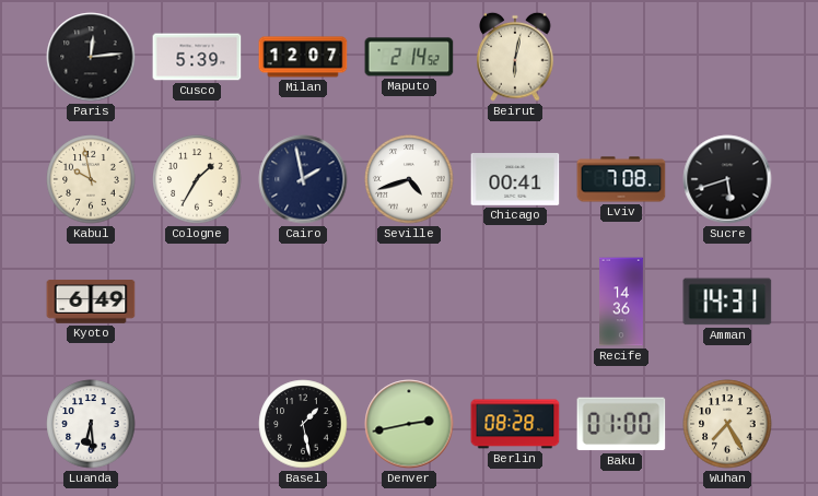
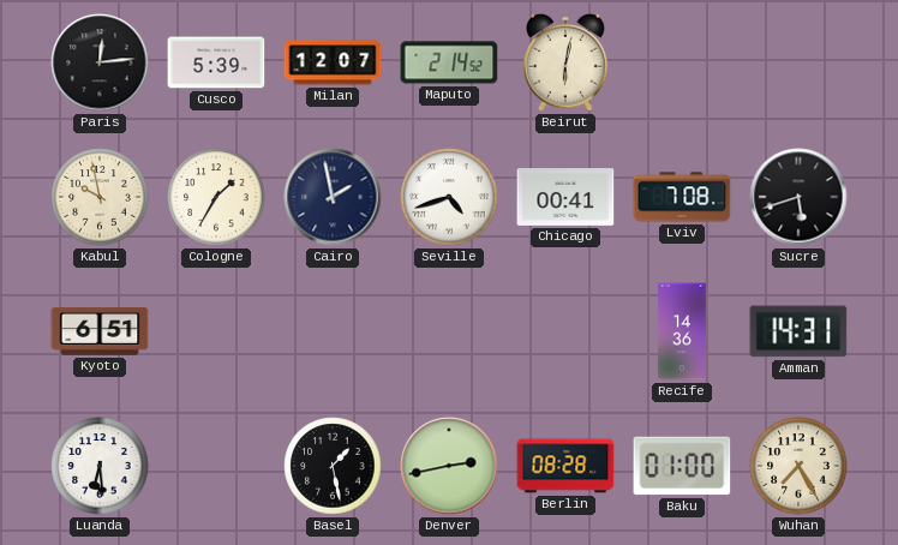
Kyoto: 6:49 -> 6:51
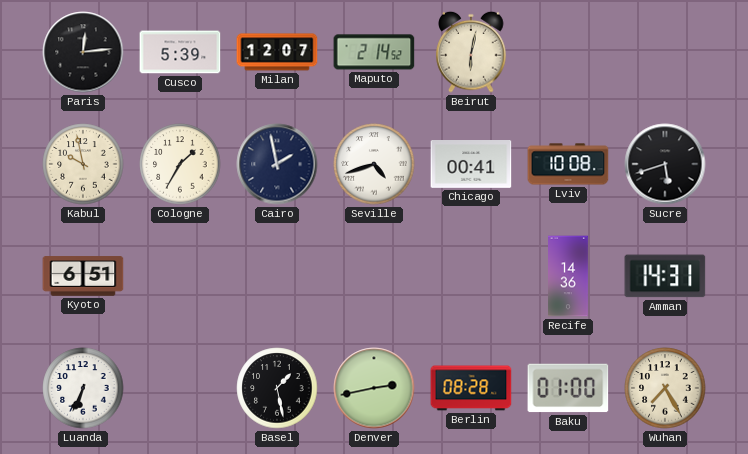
Lviv: 7:08 -> 10:08
Luanda: 6:29 -> 6:34
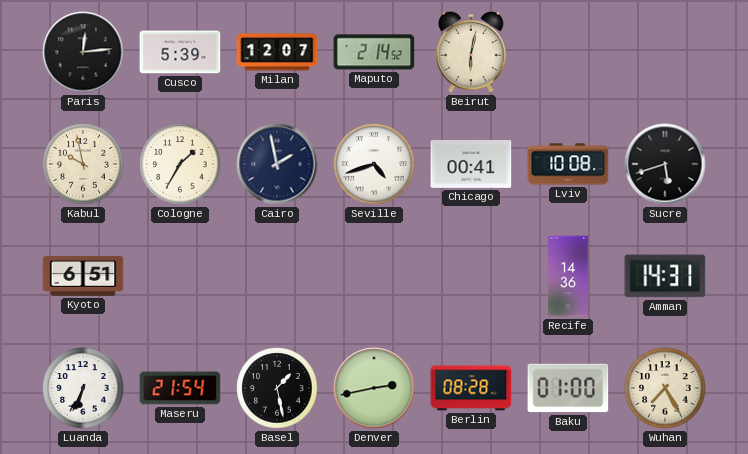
Maseru: none -> 21:54
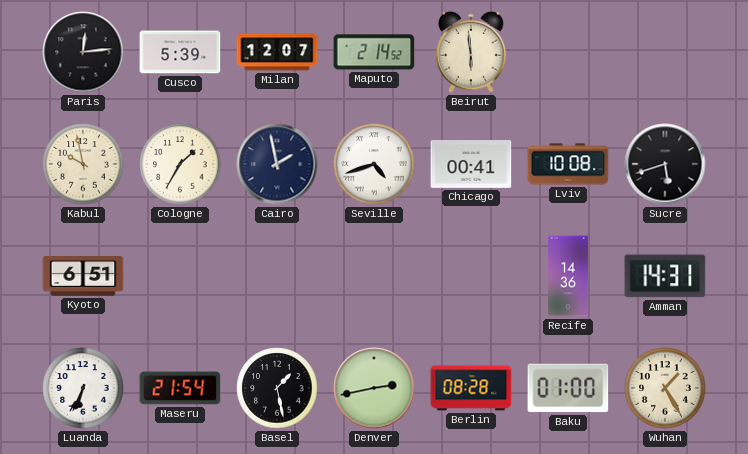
Beirut: 6:02 -> 5:59
Wuhan: 7:25 -> 1:25
